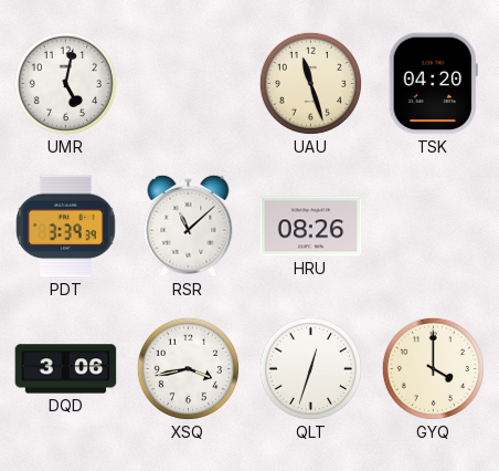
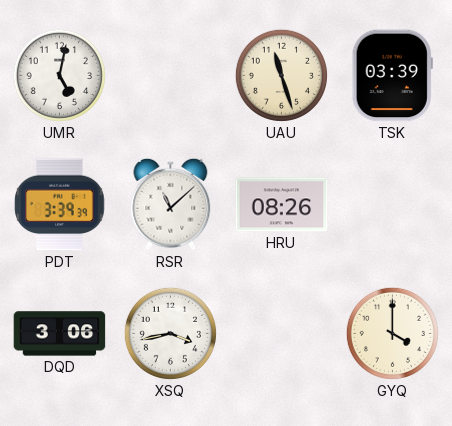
TSK: 04:20 -> 03:39
QLT: 12:33 -> none
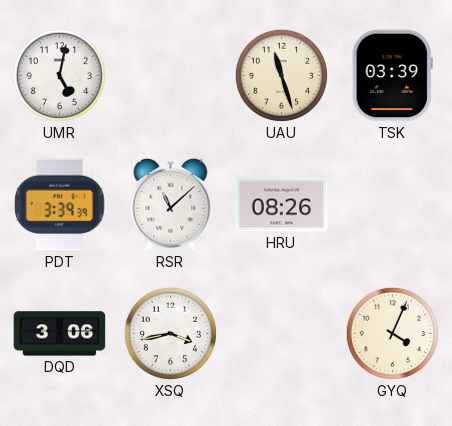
GYQ: 4:00 -> 4:04
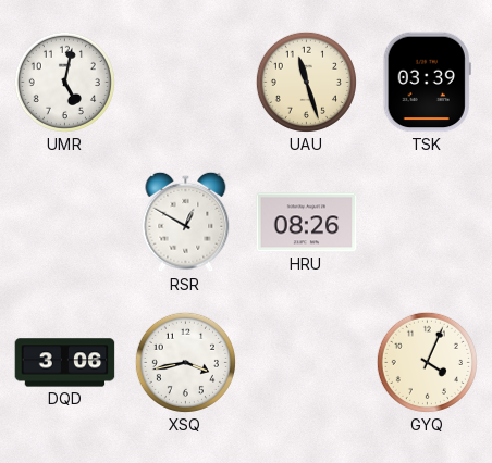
PDT: 3:39 -> none
RSR: 11:08 -> 12:50
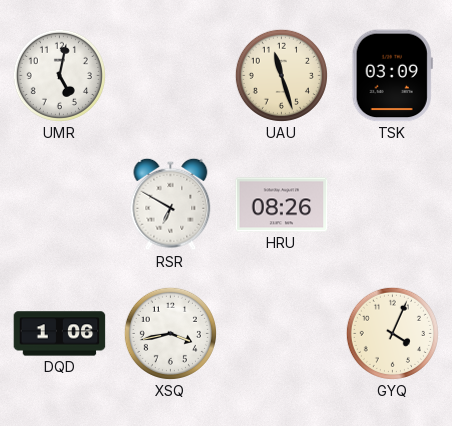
TSK: 03:39 -> 03:09
RSR: 12:50 -> 6:50
DQD: 3:06 -> 1:06
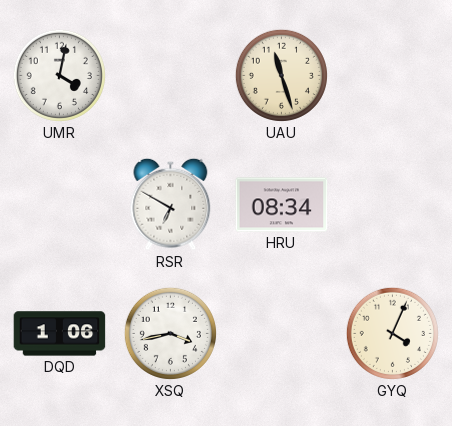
UMR: 5:02 -> 4:02
TSK: 03:09 -> none
HRU: 08:26 -> 08:34
